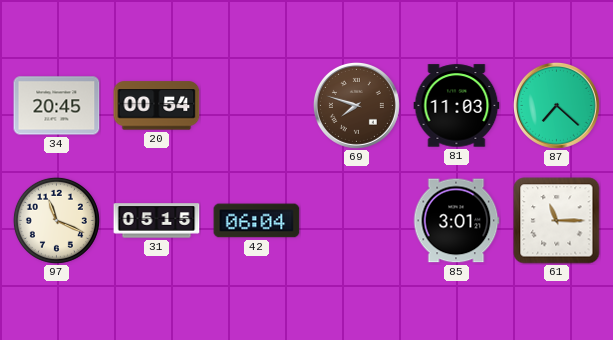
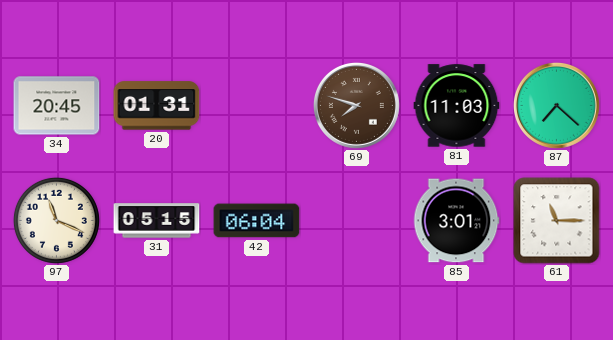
20: 00:54 -> 01:31
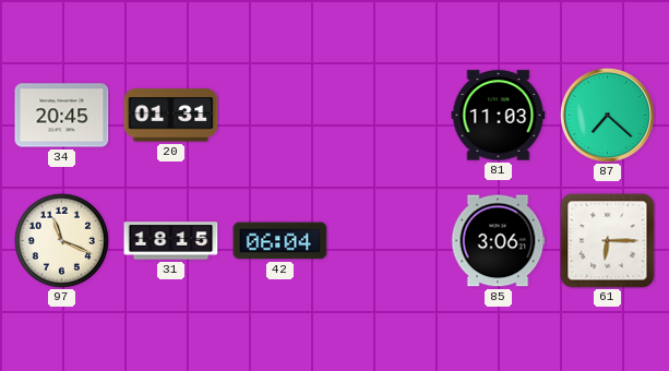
69: 7:48 -> none
31: 05:15 -> 18:15
85: 3:01 -> 3:06
61: 11:15 -> 6:15
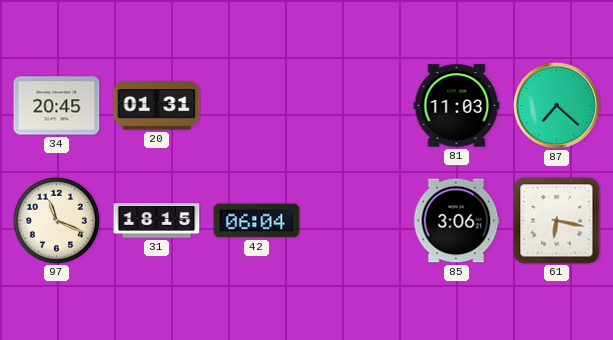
61: 6:15 -> 6:17
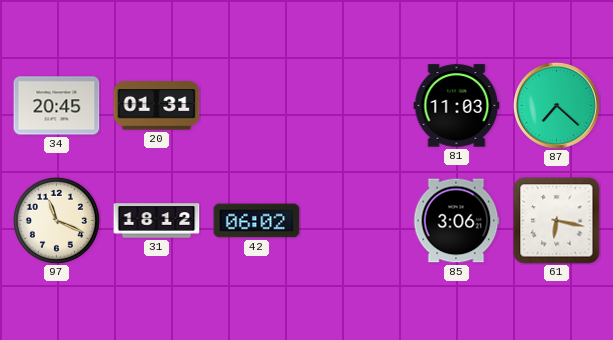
31: 18:15 -> 18:12
42: 06:04 -> 06:02
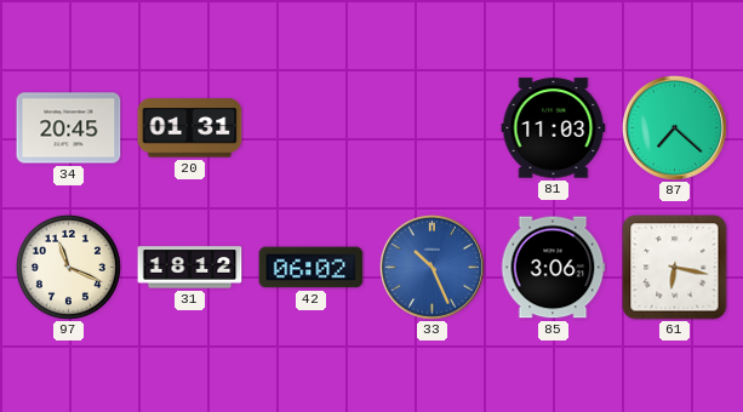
33: none -> 10:26
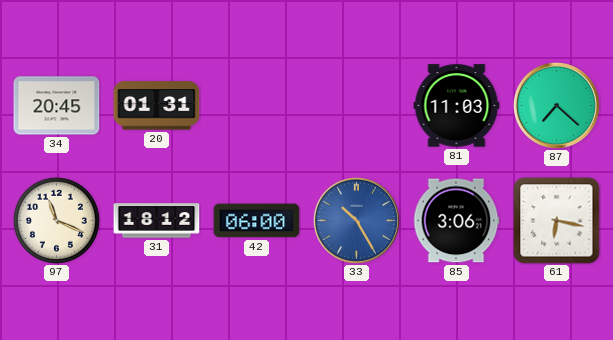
42: 06:02 -> 06:00
33: 10:26 -> 10:25
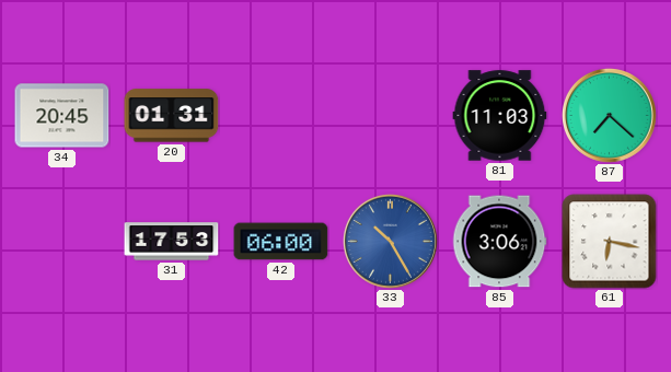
97: 11:19 -> none
31: 18:12 -> 17:53
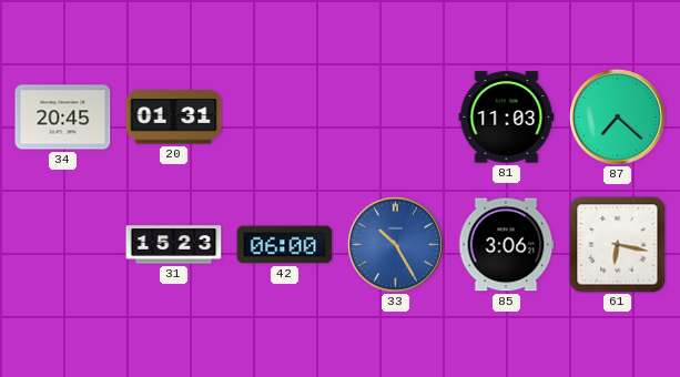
31: 17:53 -> 15:23
